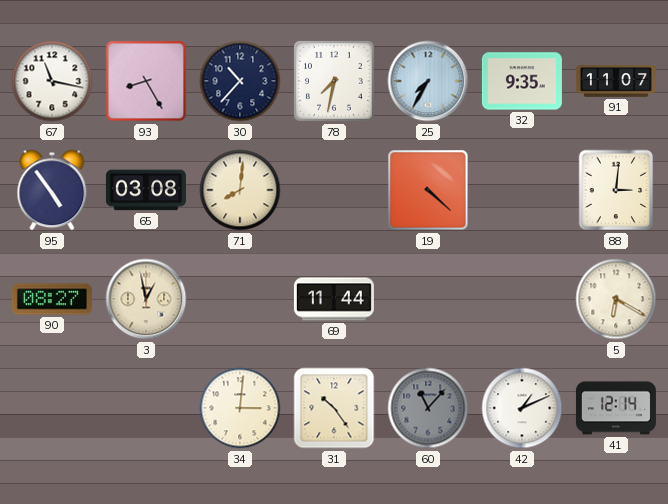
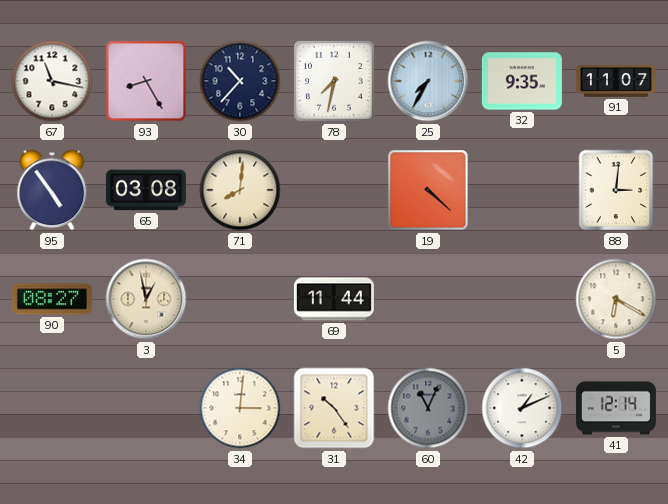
60: 11:07 -> 11:04
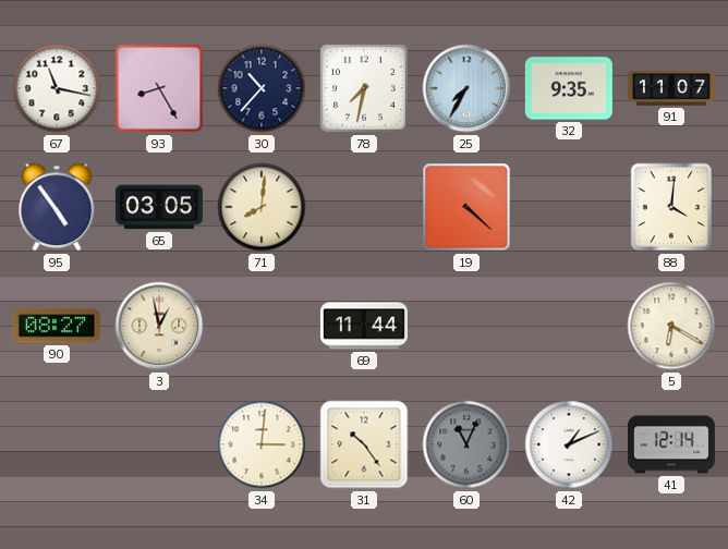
65: 03:08 -> 03:05
88: 3:01 -> 4:01
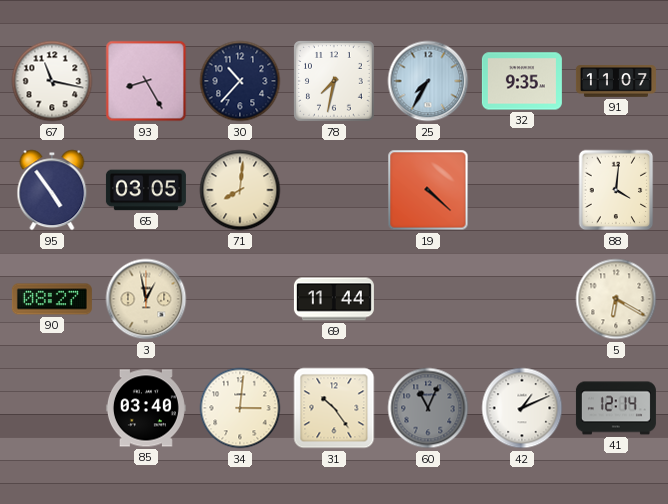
85: none -> 03:40
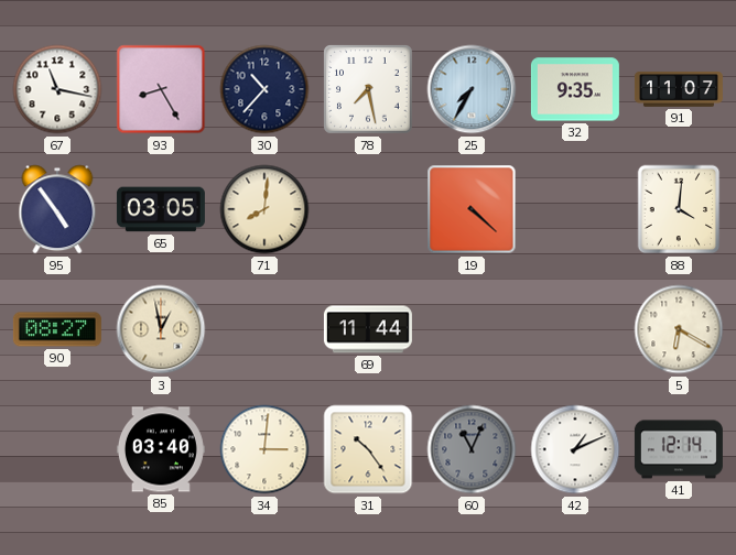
78: 7:32 -> 7:28
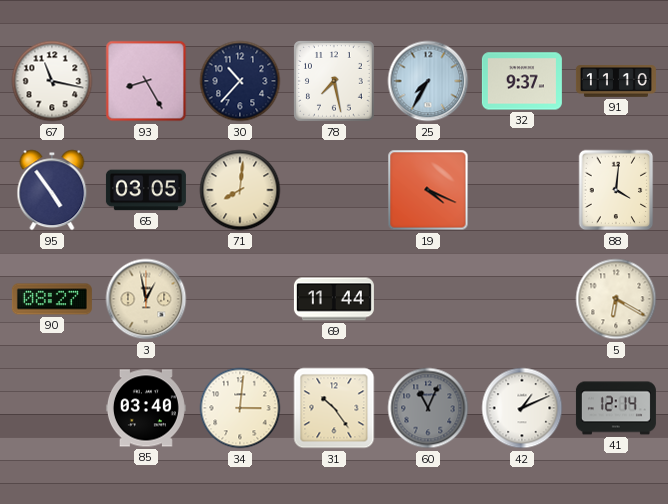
32: 9:35 -> 9:37
91: 11:07 -> 11:10
19: 4:22 -> 4:19
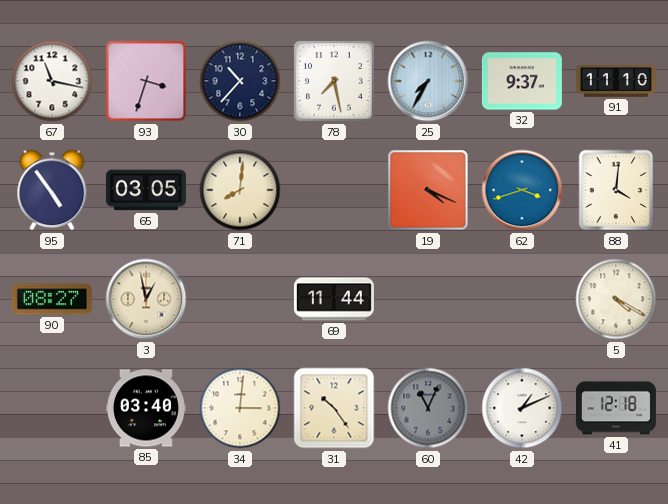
93: 8:25 -> 3:33
62: none -> 3:42
5: 6:20 -> 4:20
41: 12:14 -> 12:18
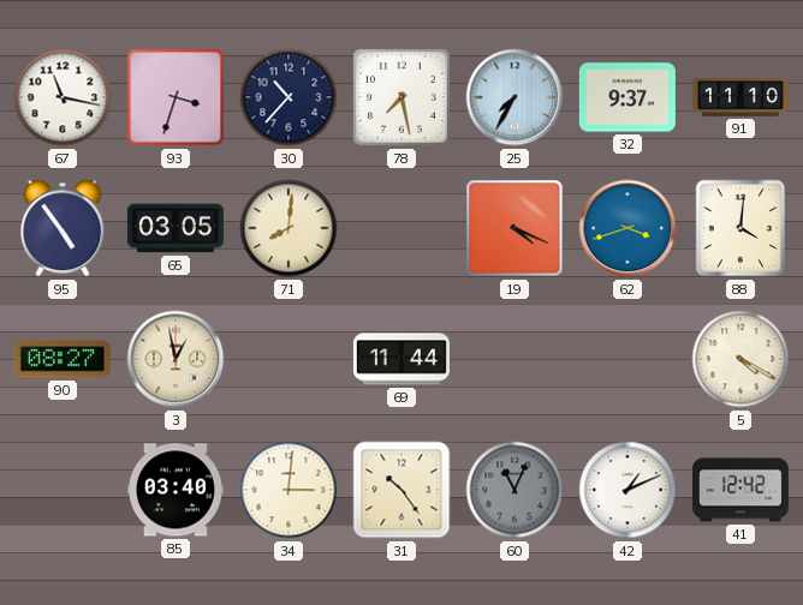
41: 12:18 -> 12:42
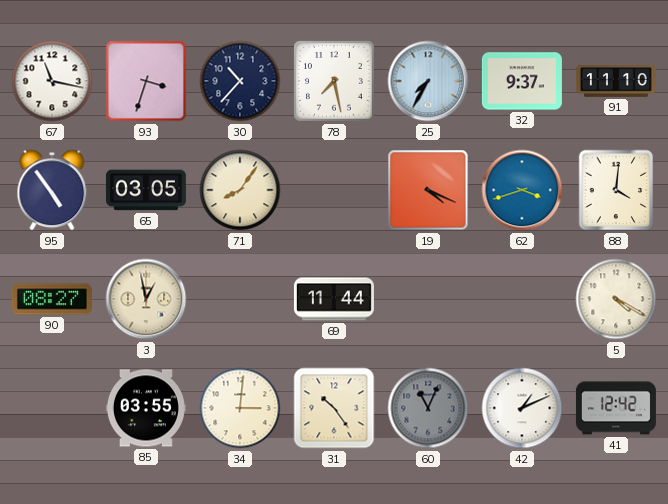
71: 8:01 -> 8:06
85: 03:40 -> 03:55
